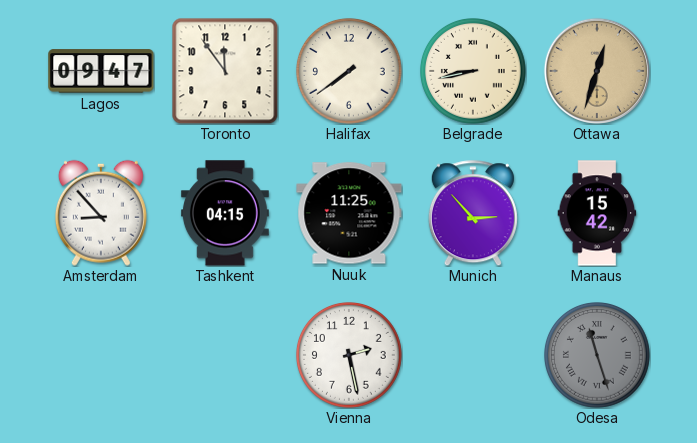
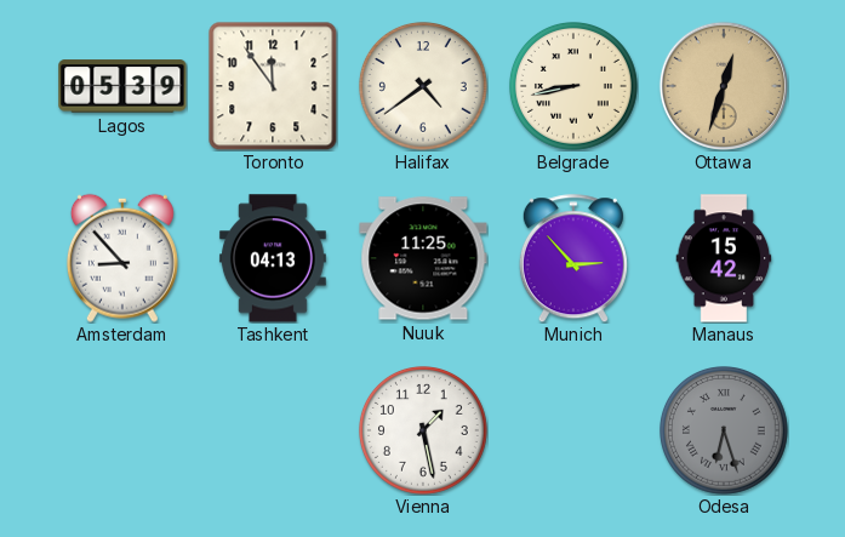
Lagos: 09:47 -> 05:39
Halifax: 7:39 -> 4:39
Tashkent: 04:15 -> 04:13
Vienna: 2:28 -> 1:28
Odesa: 11:27 -> 6:27
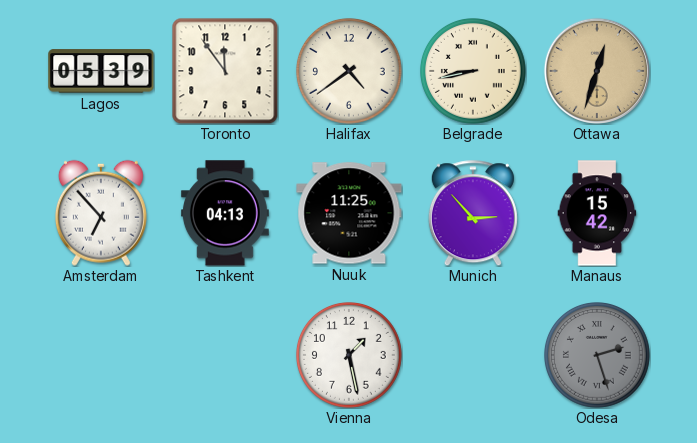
Amsterdam: 8:53 -> 6:53
Odesa: 6:27 -> 2:27
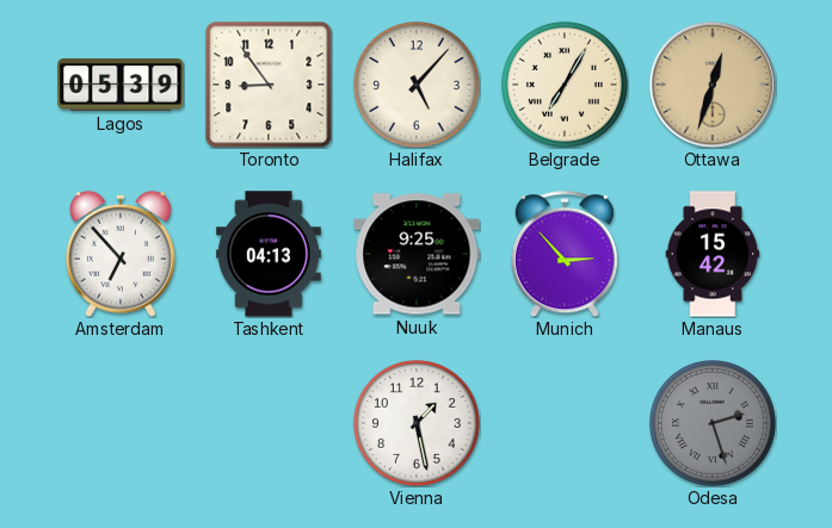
Toronto: 11:54 -> 8:54
Halifax: 4:39 -> 5:07
Belgrade: 8:43 -> 7:05
Nuuk: 11:25 -> 9:25
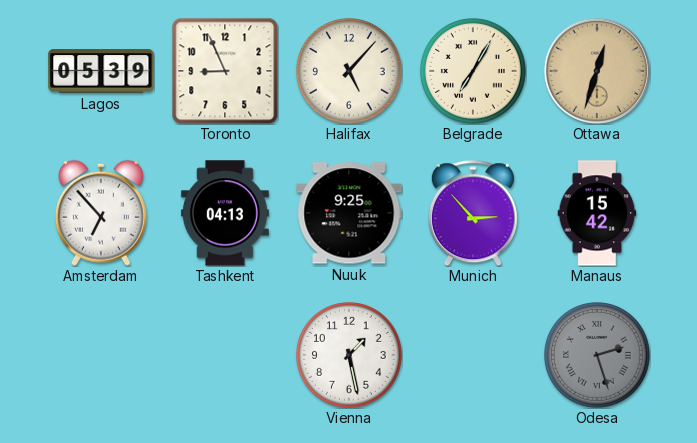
Toronto: 8:54 -> 8:56
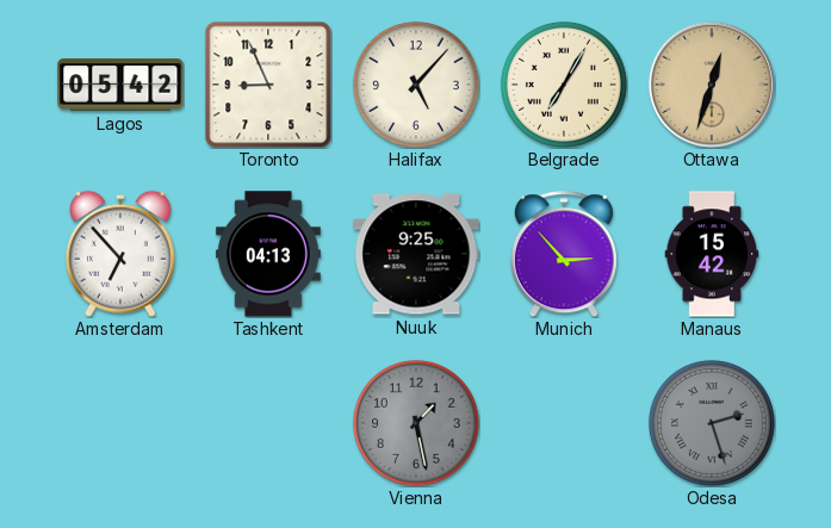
Lagos: 05:39 -> 05:42
Vienna dial: white -> grey
